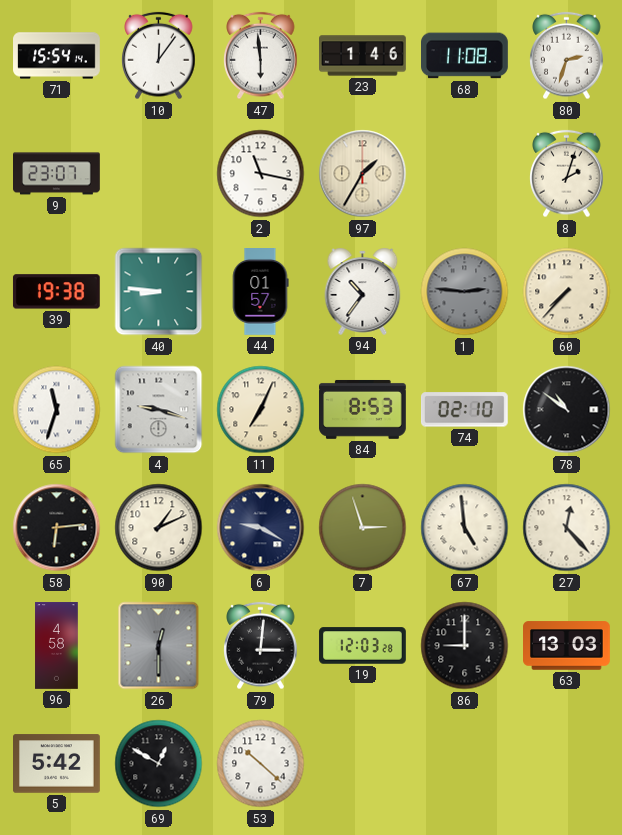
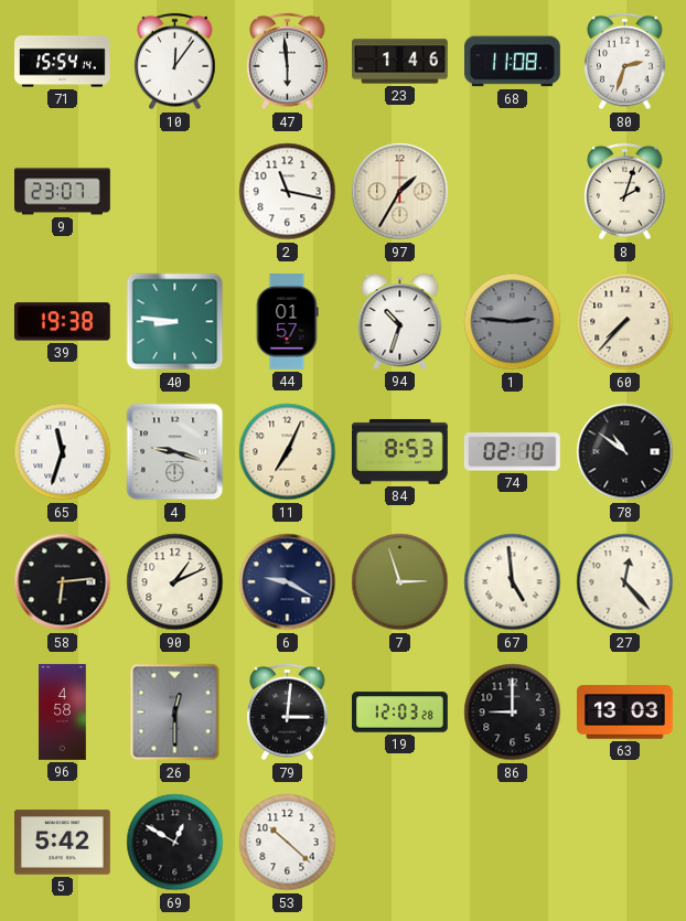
94: 10:36 -> 10:33
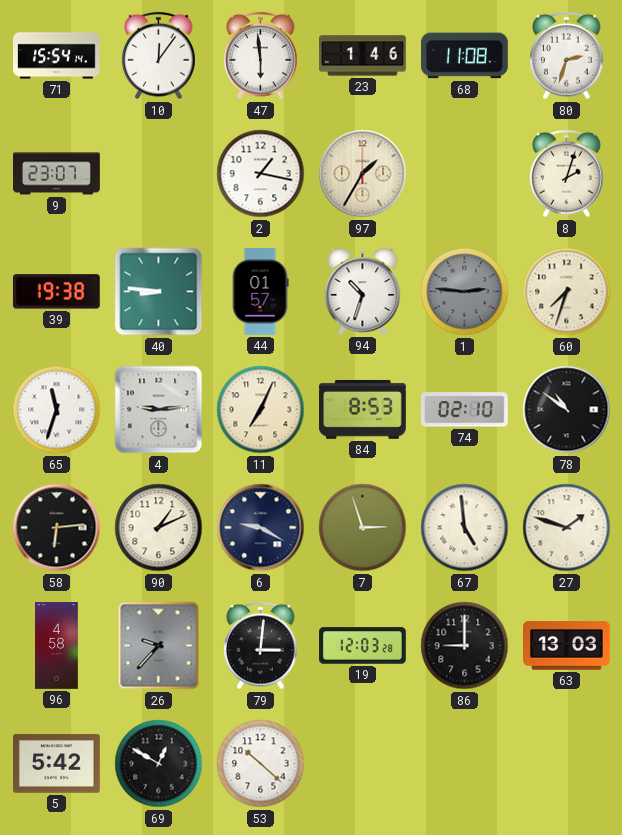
2: 11:17 -> 1:17
60: 7:37 -> 7:33
4: 9:18 -> 9:14
27: 12:23 -> 1:48
26: 12:30 -> 9:37
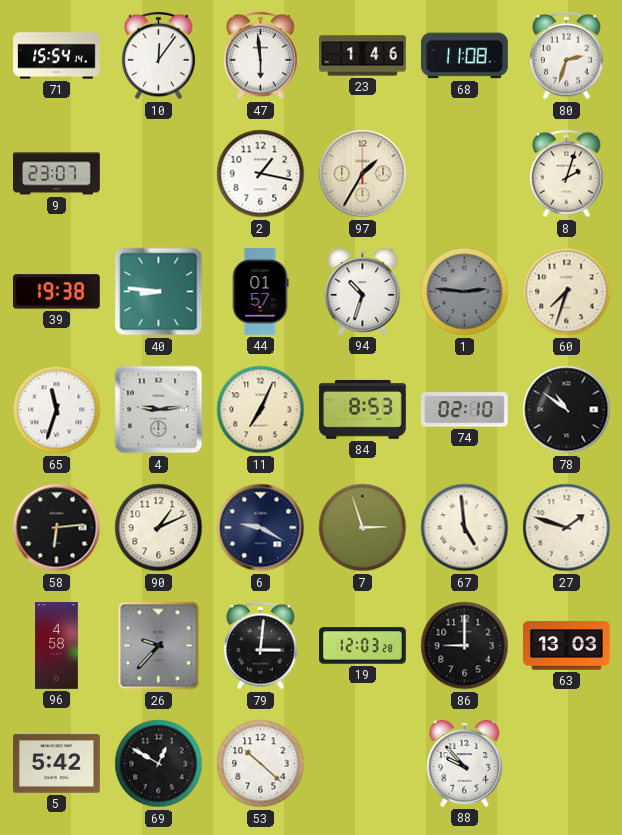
88: none -> 9:53
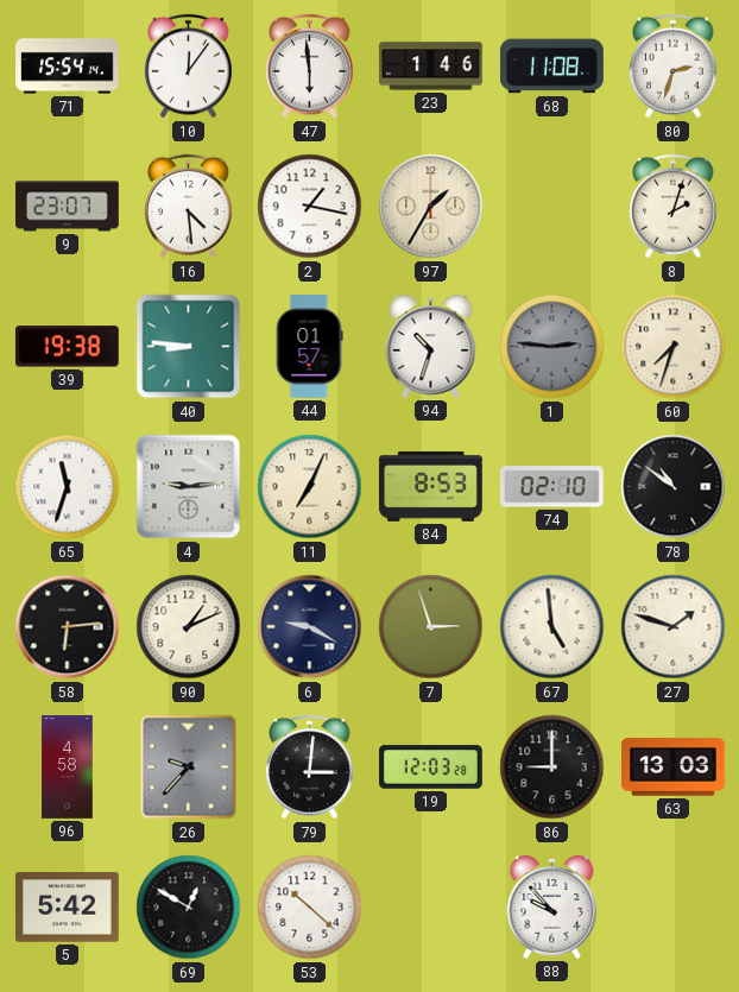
16: none -> 4:29
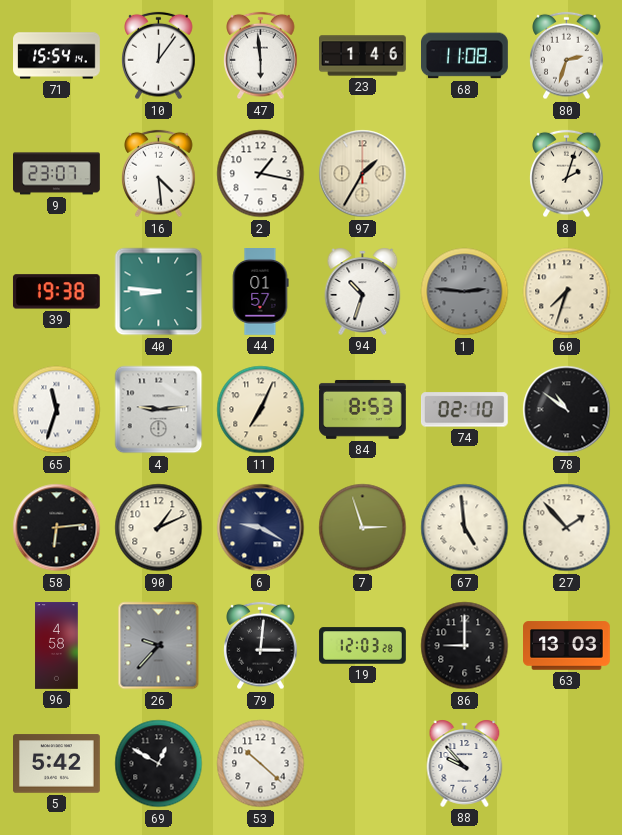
27: 1:48 -> 1:53
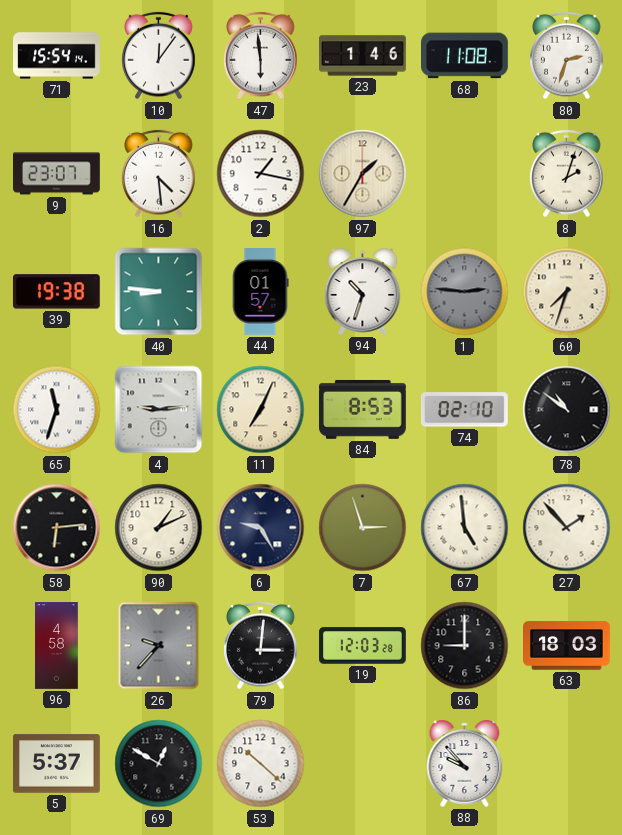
6: 9:20 -> 9:25
63: 13:03 -> 18:03
5: 5:42 -> 5:37
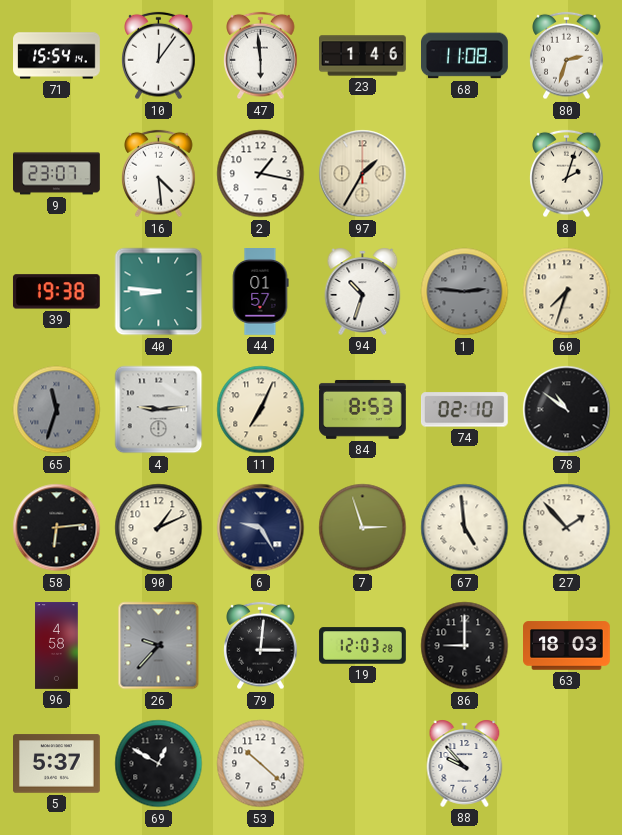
65 dial: white -> grey
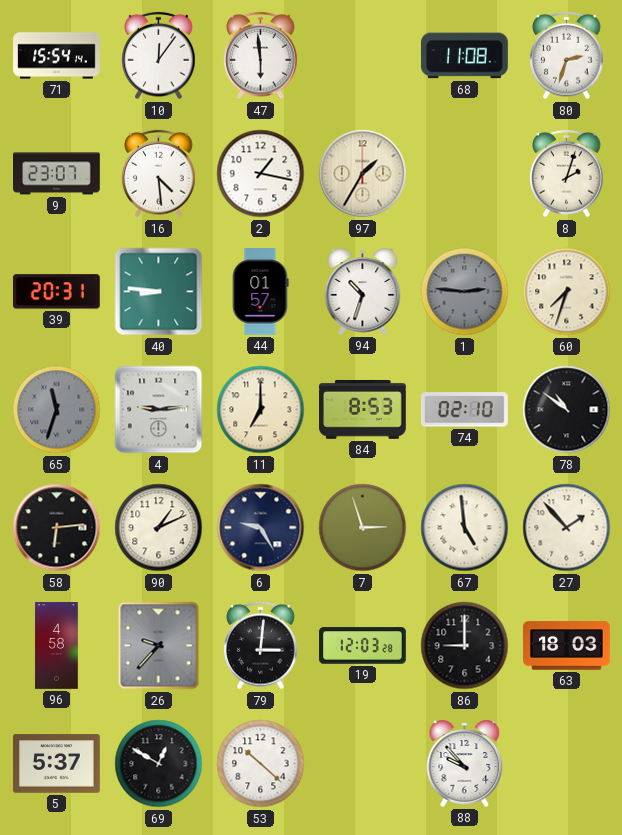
23: 1:46 -> none
39: 19:38 -> 20:31
11: 7:04 -> 7:00
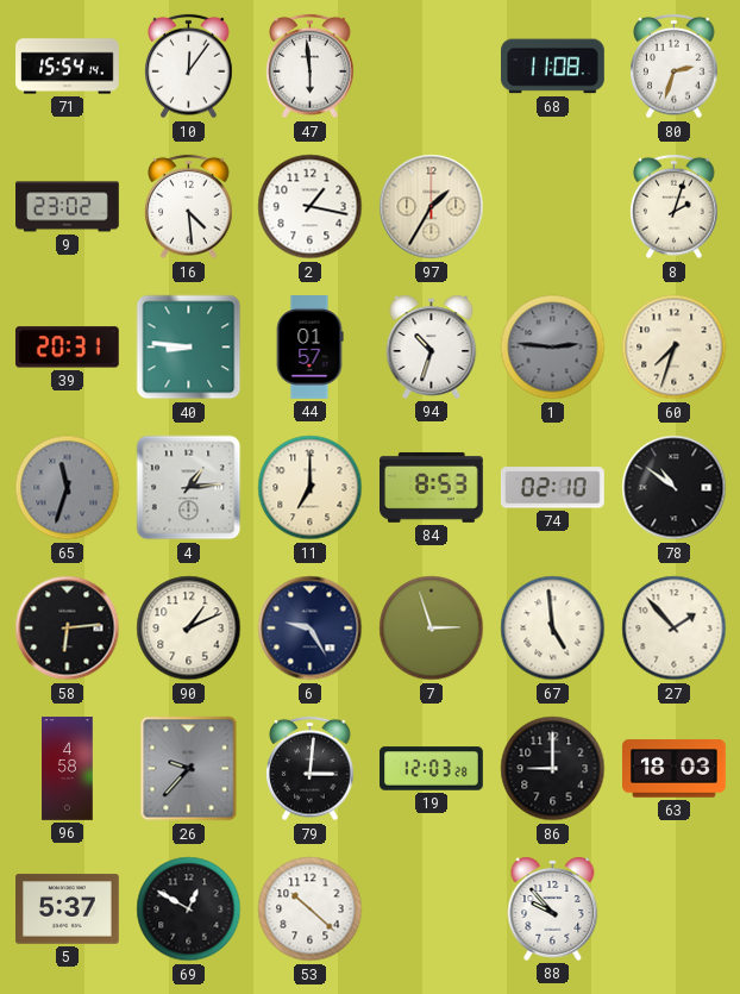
9: 23:07 -> 23:02
4: 9:14 -> 1:14
